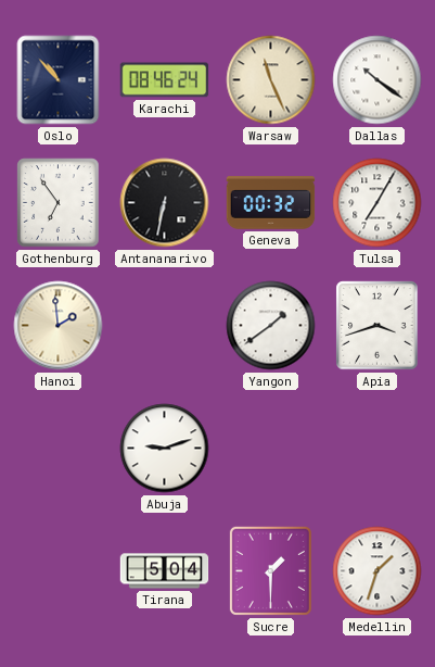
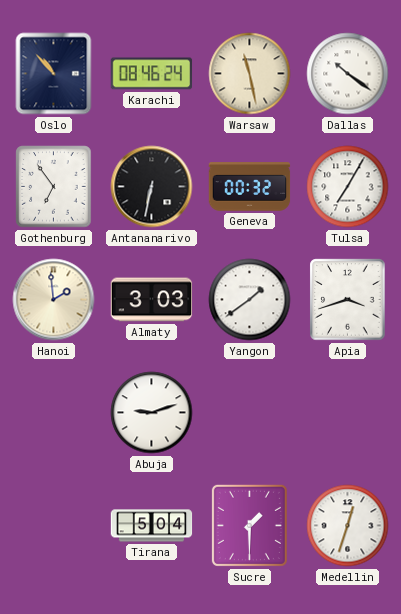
Warsaw: 11:26 -> 11:28
Almaty: none -> 3:03
Medellin: 1:33 -> 12:33
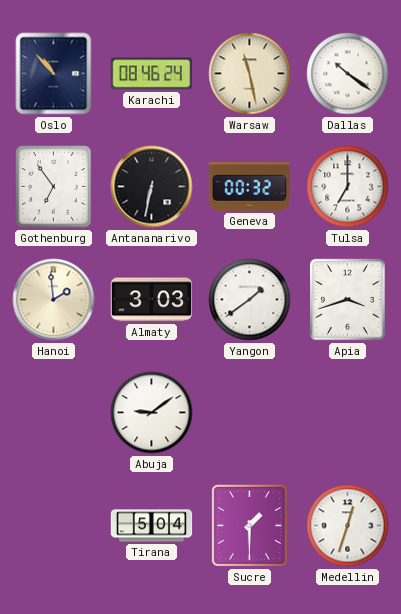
Tulsa: 7:05 -> 7:00
Abuja: 9:12 -> 9:09
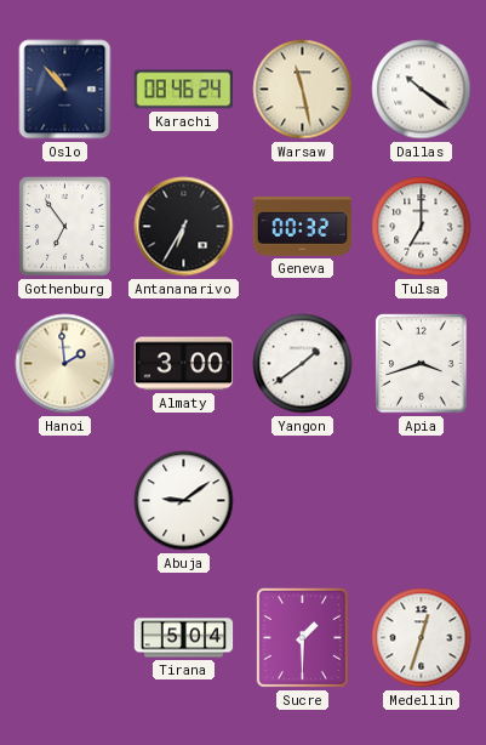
Antananarivo: 6:32 -> 6:35
Almaty: 3:03 -> 3:00
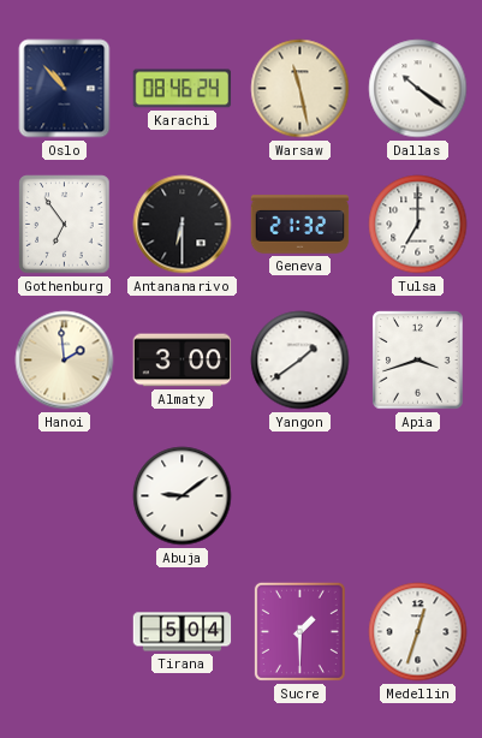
Antananarivo: 6:35 -> 6:30
Geneva: 00:32 -> 21:32
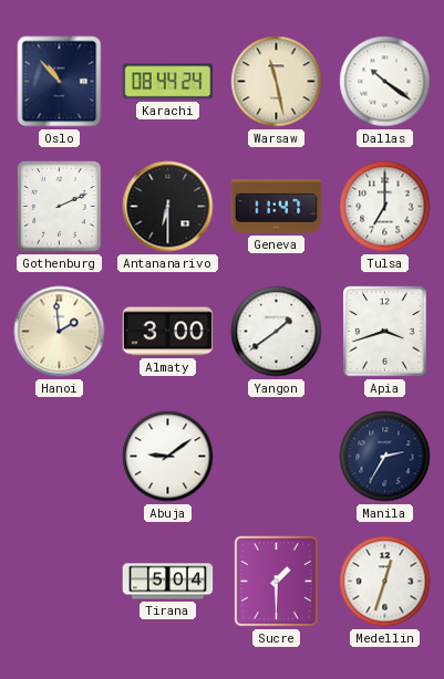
Karachi: 08:46 -> 08:44
Gothenburg: 6:54 -> 2:11
Geneva: 21:32 -> 11:47
Manila: none -> 2:35
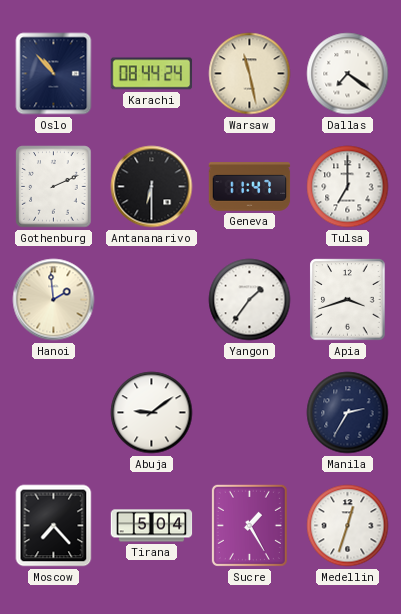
Dallas: 10:21 -> 7:21
Almaty: 3:00 -> none
Yangon: 1:39 -> 1:36
Moscow: none -> 7:23
Sucre: 1:30 -> 1:25
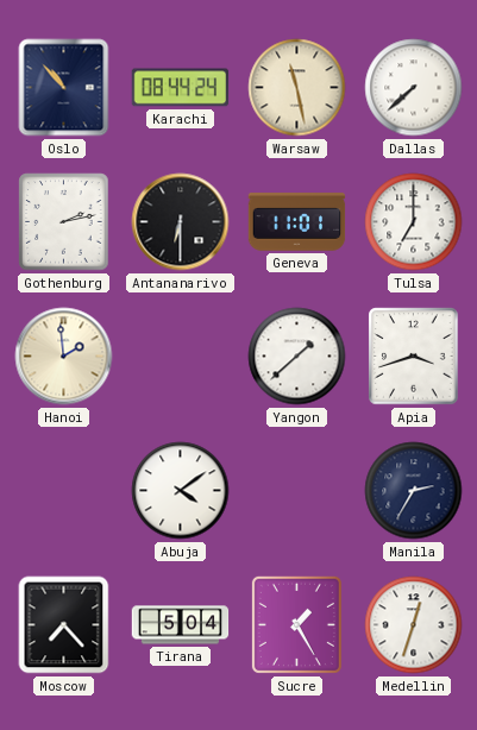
Dallas: 7:21 -> 7:38
Gothenburg: 2:11 -> 2:13
Geneva: 11:47 -> 11:01
Yangon: 1:36 -> 1:38
Abuja: 9:09 -> 4:09
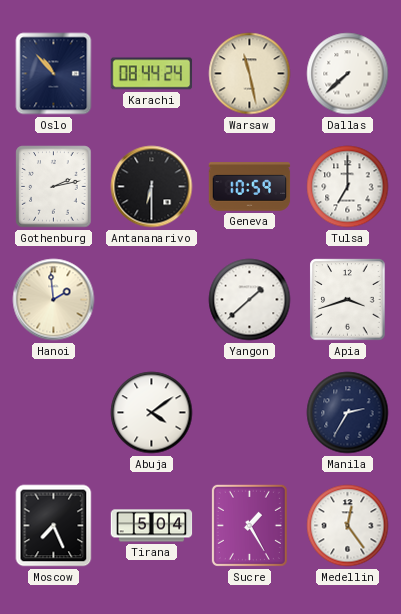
Geneva: 11:01 -> 10:59
Moscow: 7:23 -> 7:26
Medellin: 12:33 -> 12:24
